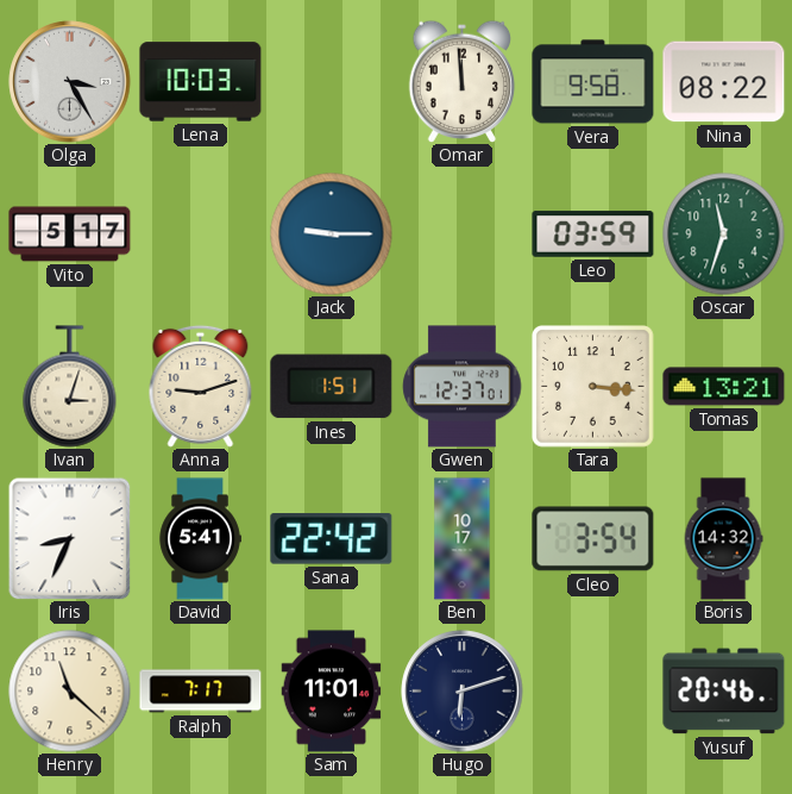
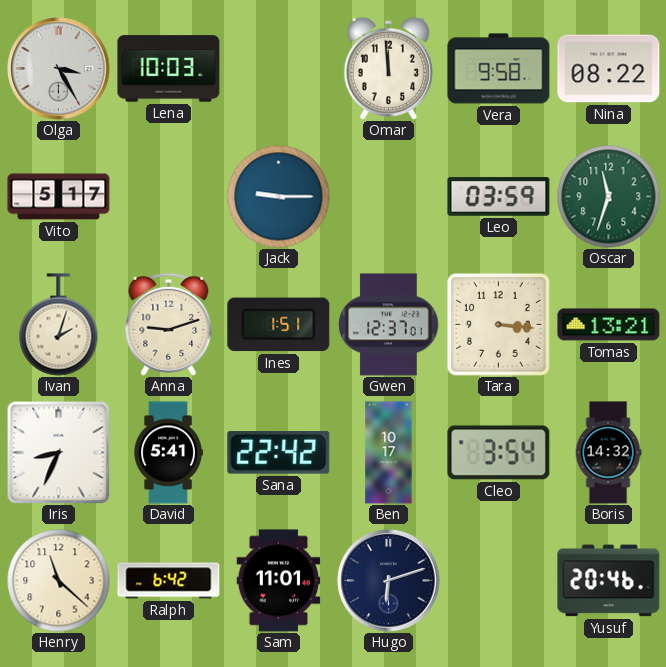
Ivan: 3:03 -> 2:03
Ralph: 7:17 -> 6:42
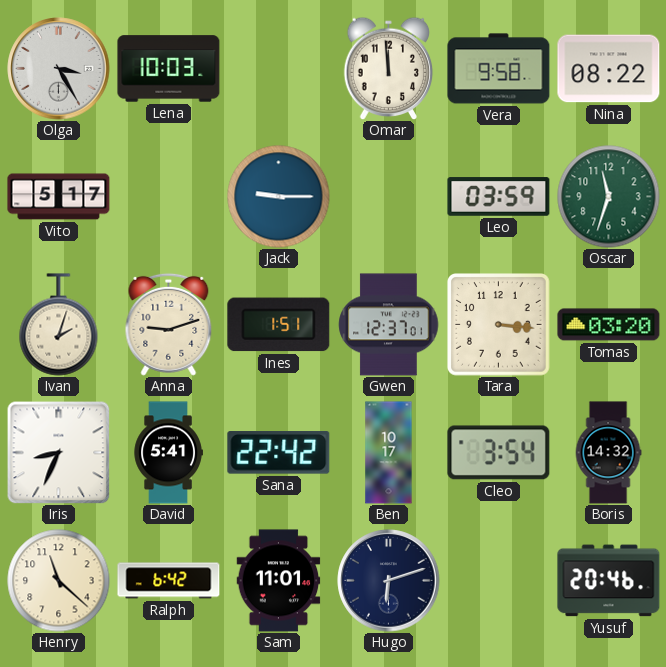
Tomas: 13:21 -> 03:20
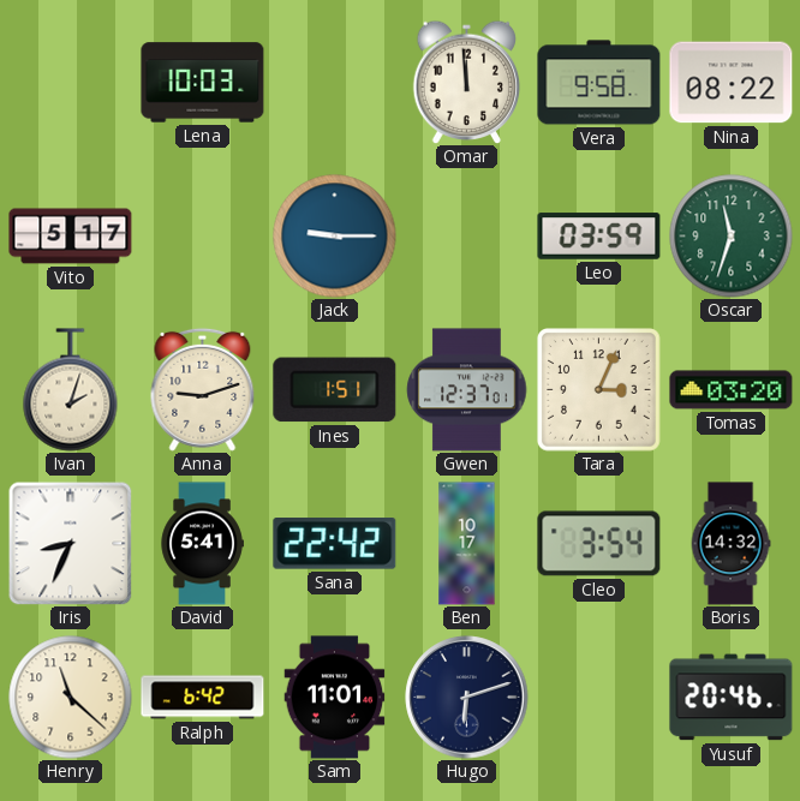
Olga: 3:25 -> none
Tara: 3:16 -> 3:04
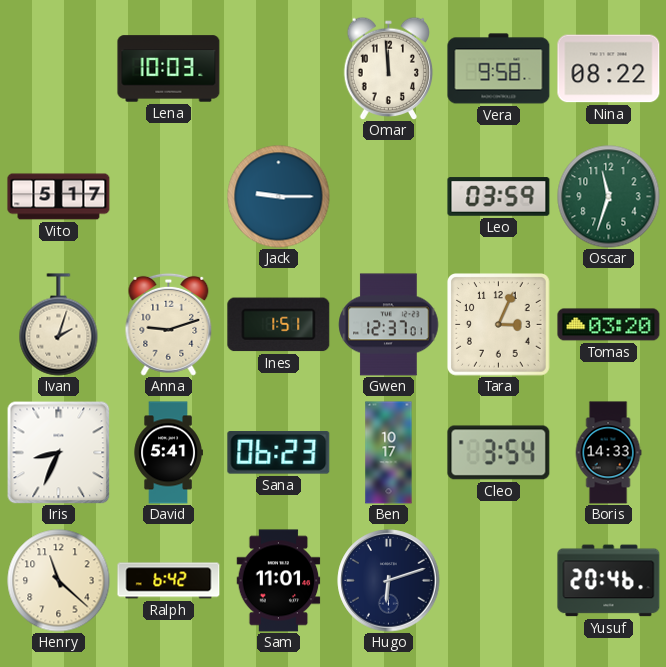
Sana: 22:42 -> 06:23
Boris: 14:32 -> 14:33
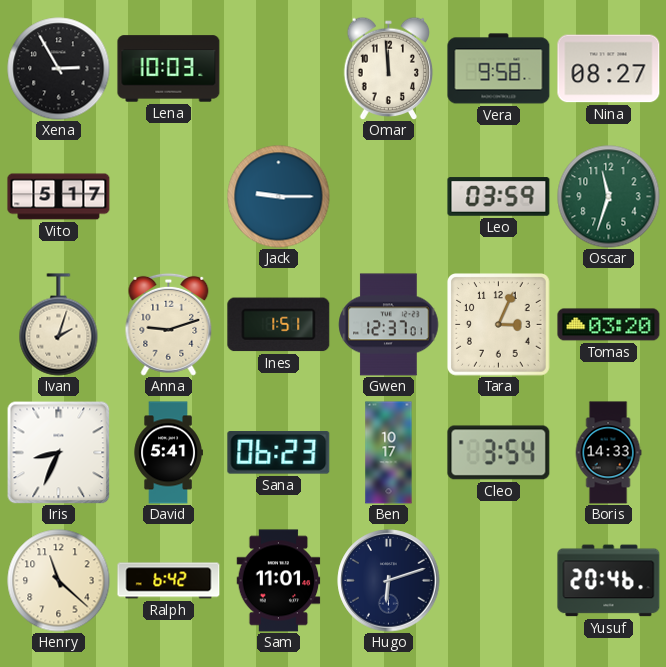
Xena: none -> 2:55
Nina: 08:22 -> 08:27
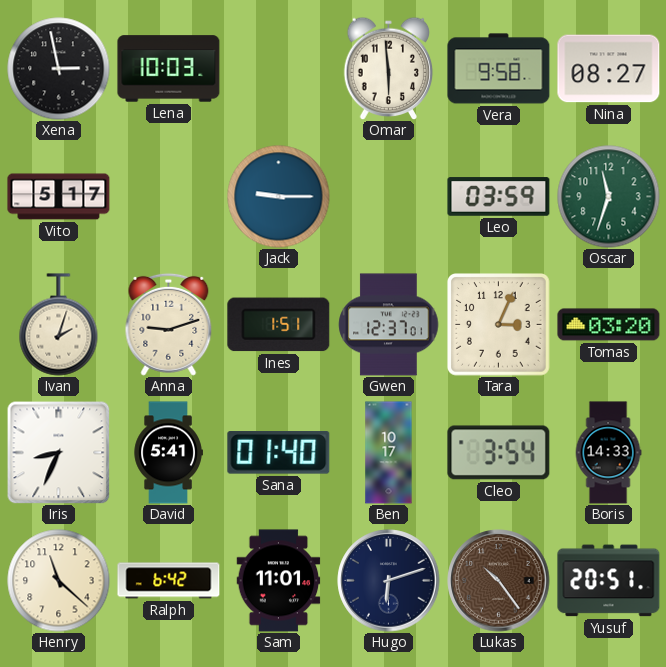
Xena: 2:55 -> 2:58
Omar: 11:59 -> 5:59
Sana: 06:23 -> 01:40
Lukas: none -> 10:24
Yusuf: 20:46 -> 20:51
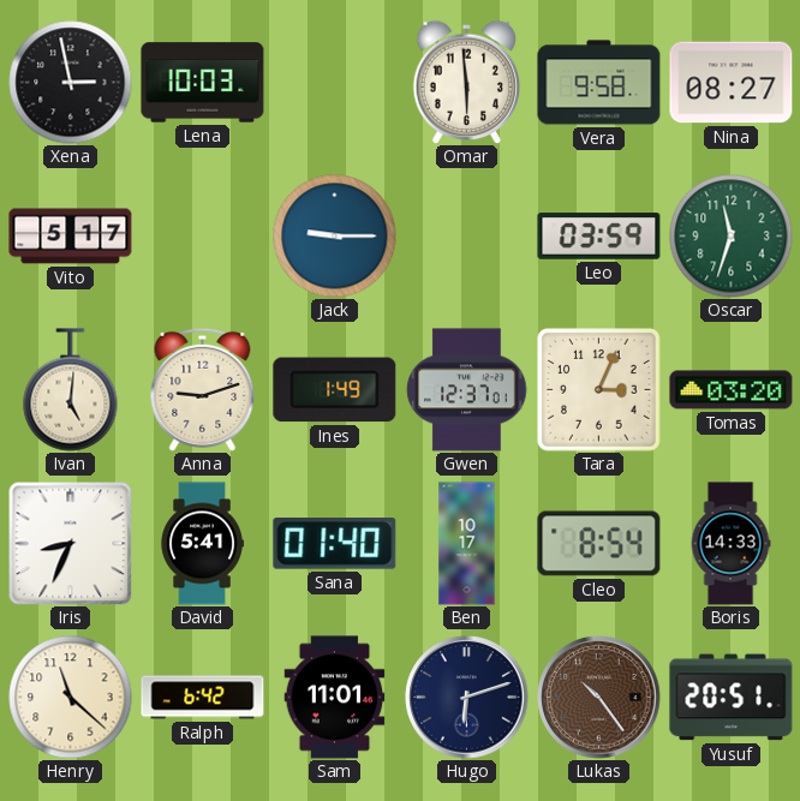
Ivan: 2:03 -> 5:01
Ines: 1:51 -> 1:49
Cleo: 3:54 -> 8:54
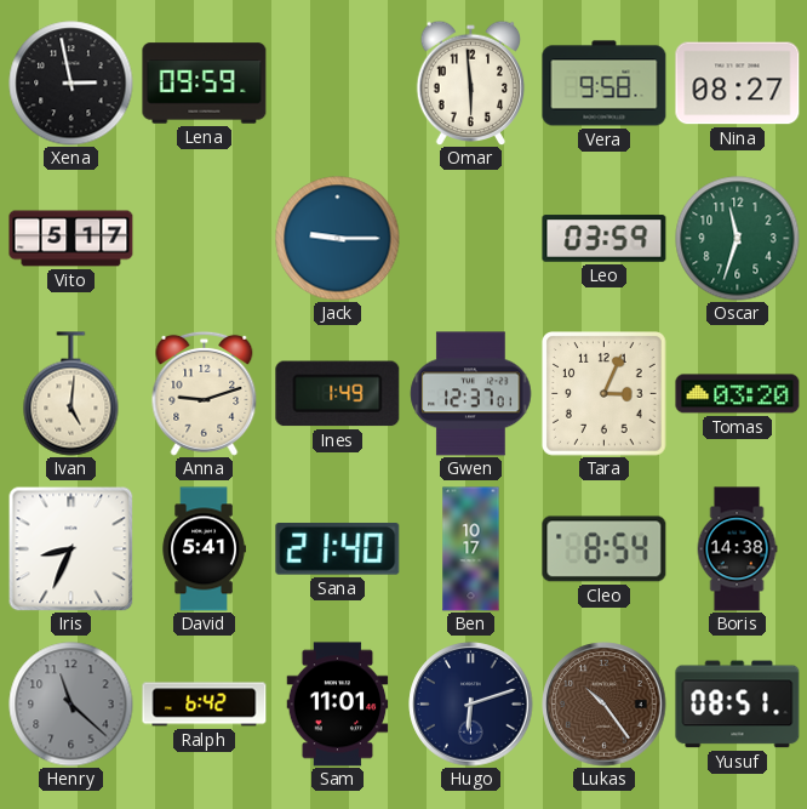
Lena: 10:03 -> 09:59
Sana: 01:40 -> 21:40
Boris: 14:33 -> 14:38
Henry dial: cream -> grey
Yusuf: 20:51 -> 08:51
